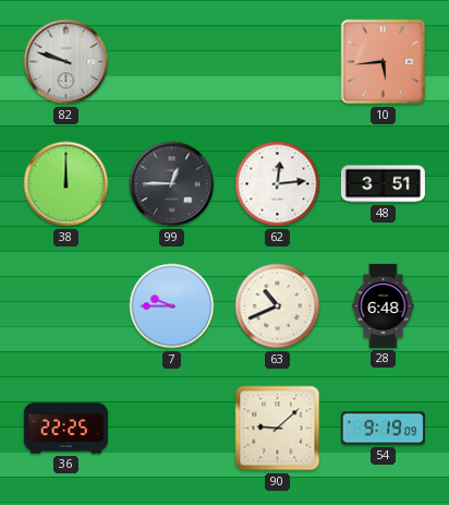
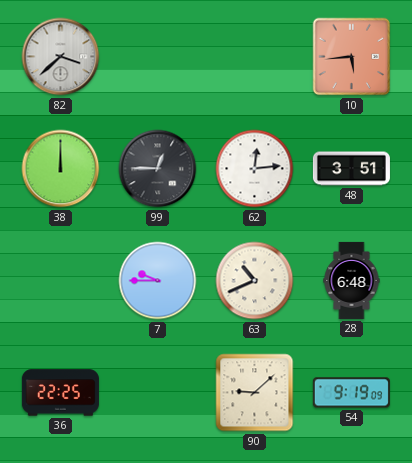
82: 9:48 -> 3:38
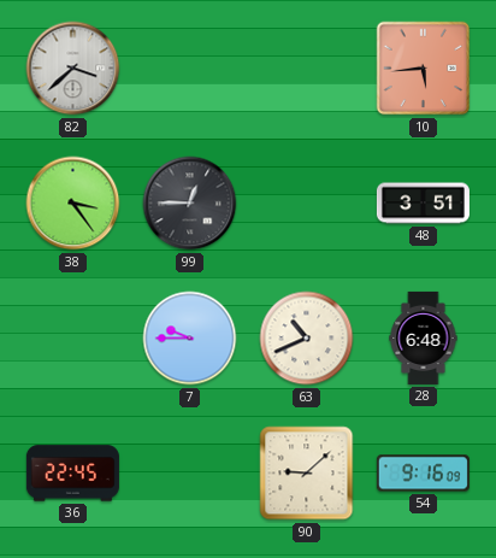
38: 12:00 -> 3:24
62: 12:14 -> none
36: 22:25 -> 22:45
54: 9:19 -> 9:16
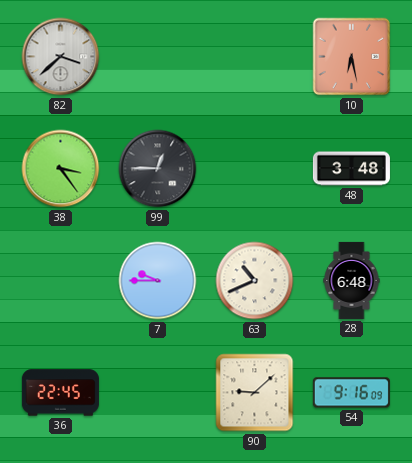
10: 5:44 -> 6:28
48: 3:51 -> 3:48
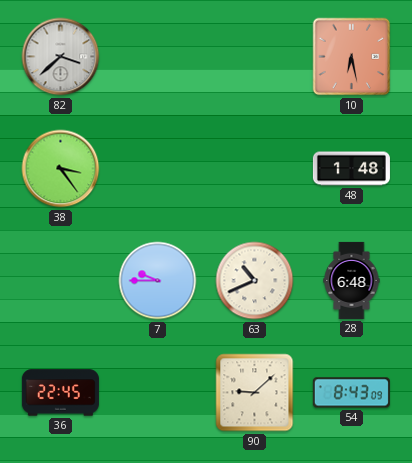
99: 12:45 -> none
48: 3:48 -> 1:48
54: 9:16 -> 8:43
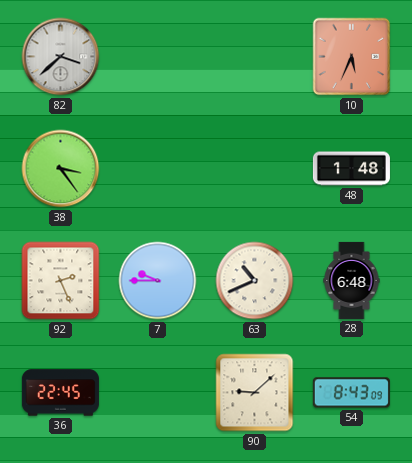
10: 6:28 -> 5:34
92: none -> 2:26
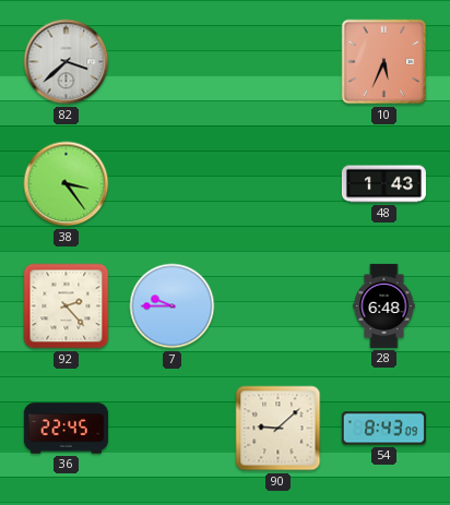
48: 1:48 -> 1:43
92: 2:26 -> 2:23
63: 10:41 -> none
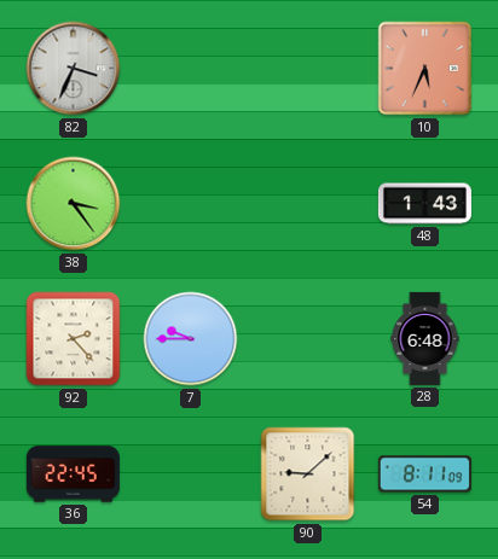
82: 3:38 -> 3:34
54: 8:43 -> 8:11
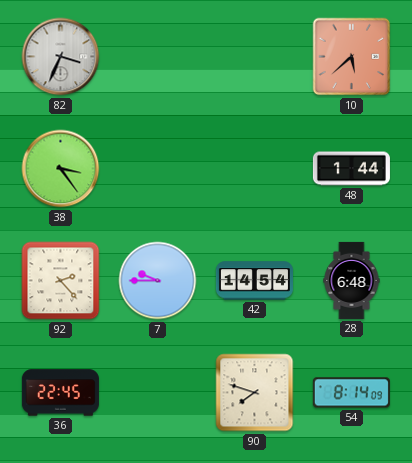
10: 5:34 -> 5:38
48: 1:43 -> 1:44
42: none -> 14:54
90: 9:08 -> 7:48
54: 8:11 -> 8:14
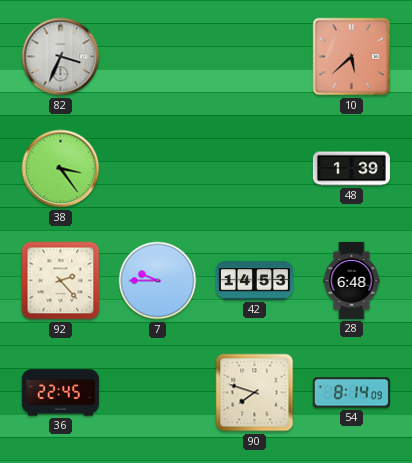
48: 1:44 -> 1:39
42: 14:54 -> 14:53
